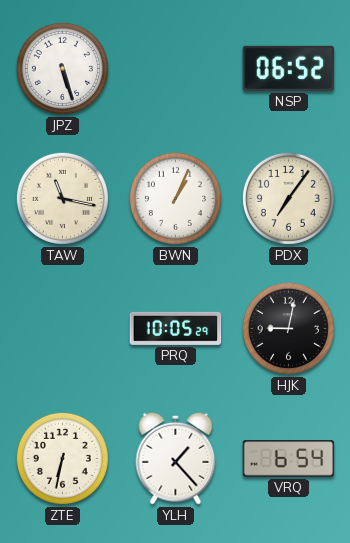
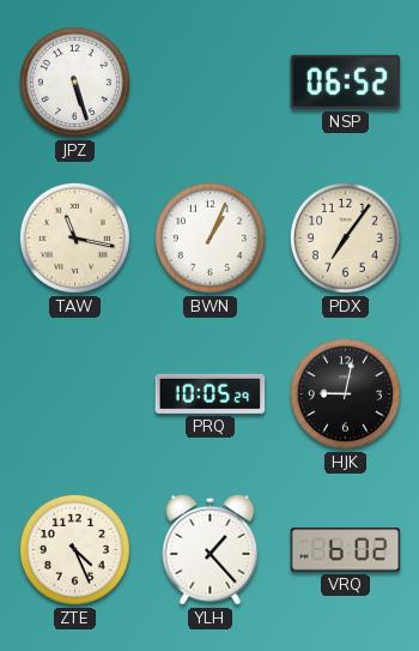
ZTE: 6:32 -> 4:26
VRQ: 6:54 -> 6:02
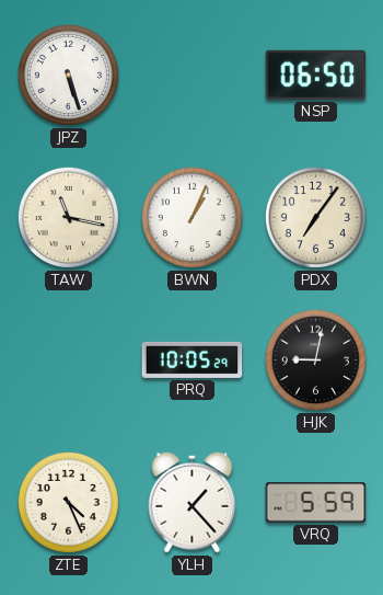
NSP: 06:52 -> 06:50
VRQ: 6:02 -> 5:59
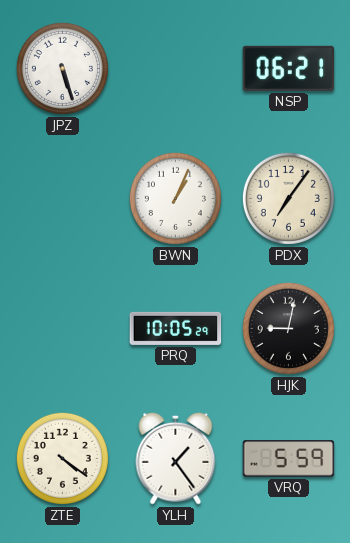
NSP: 06:50 -> 06:21
TAW: 11:17 -> none
ZTE: 4:26 -> 4:21
YLH: 1:23 -> 1:24
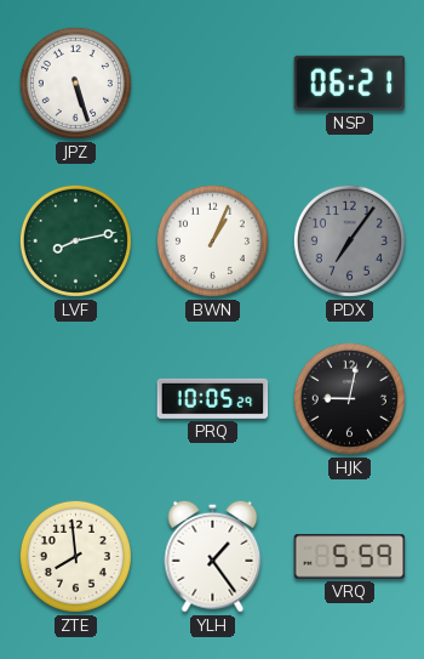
LVF: none -> 8:13
PDX dial: cream -> grey
ZTE: 4:21 -> 7:59
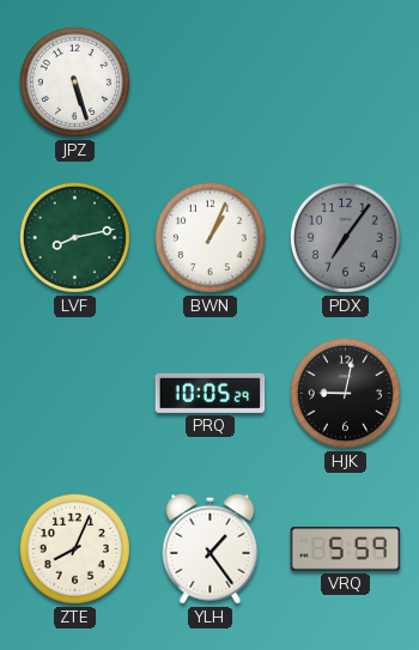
NSP: 06:21 -> none
ZTE: 7:59 -> 8:04
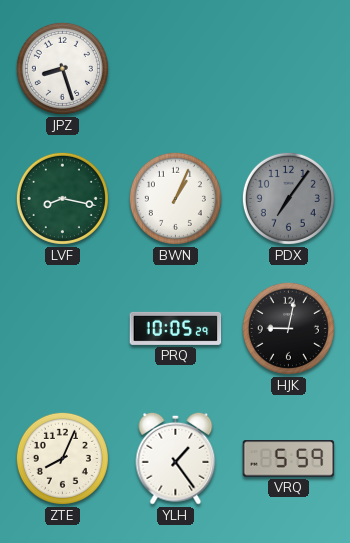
JPZ: 5:27 -> 8:27
LVF: 8:13 -> 8:17
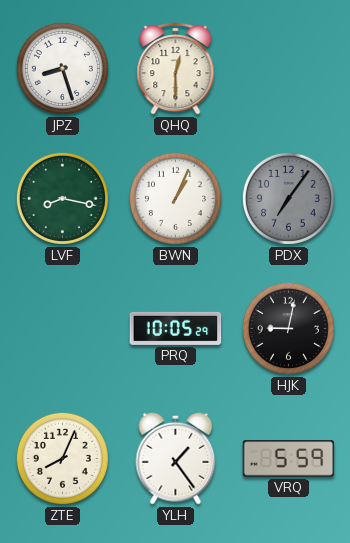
QHQ: none -> 12:30
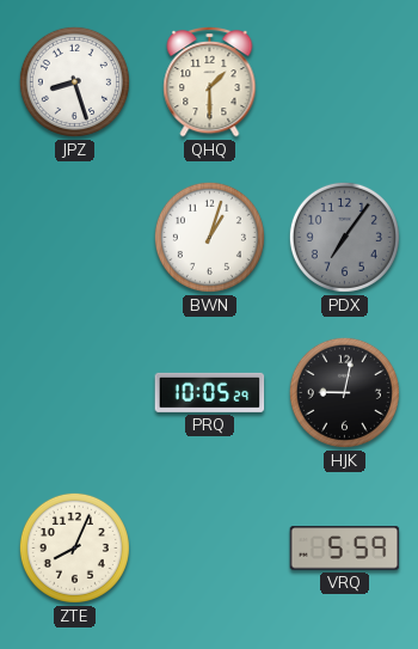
QHQ: 12:30 -> 1:30
LVF: 8:17 -> none
BWN: 1:04 -> 1:03
YLH: 1:24 -> none
